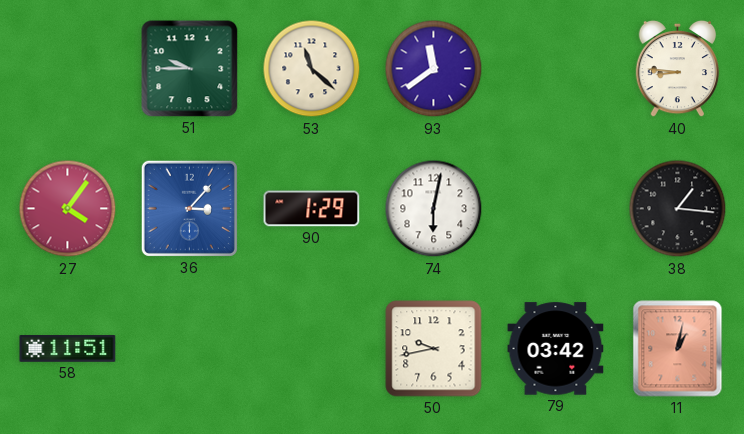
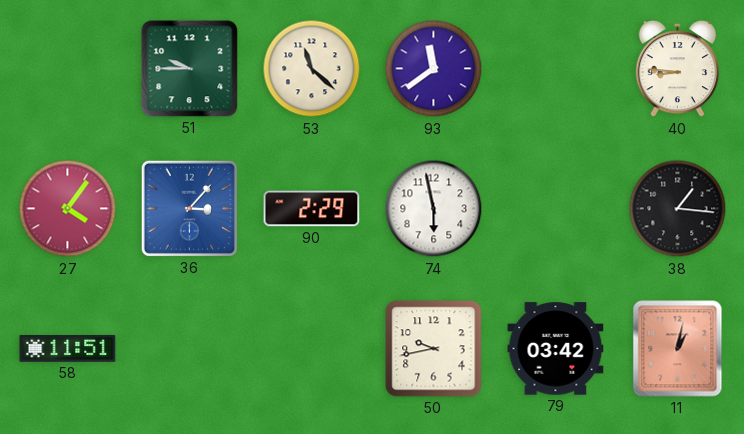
90: 1:29 -> 2:29
74: 6:02 -> 5:58
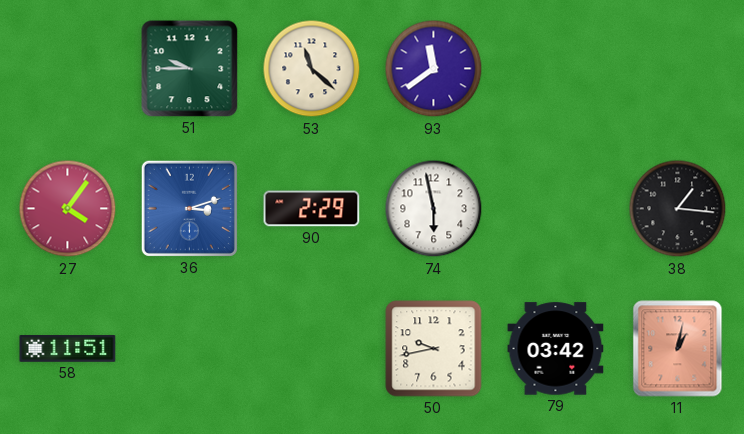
40: 8:46 -> none
36: 3:07 -> 3:12
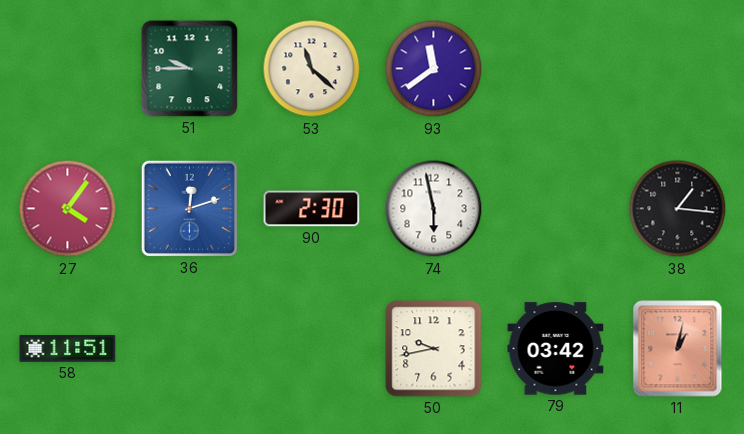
36: 3:12 -> 12:12
90: 2:29 -> 2:30
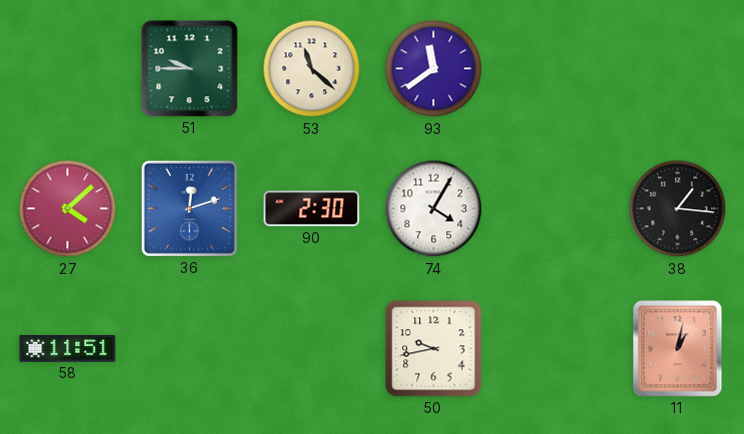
27: 4:06 -> 4:08
74: 5:58 -> 4:05
79: 03:42 -> none
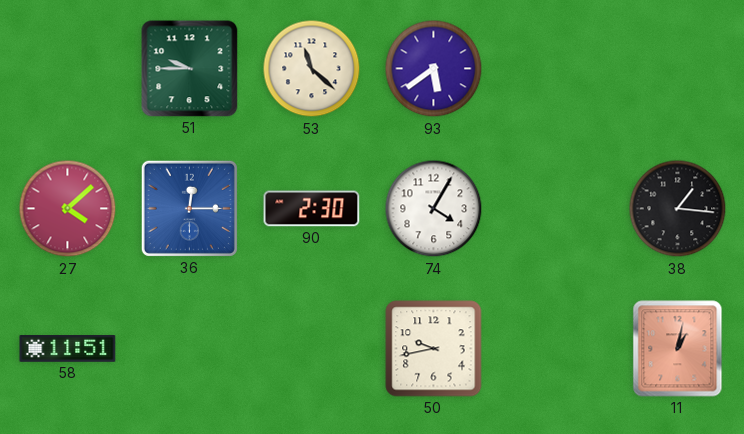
93: 11:39 -> 5:39
36: 12:12 -> 12:15
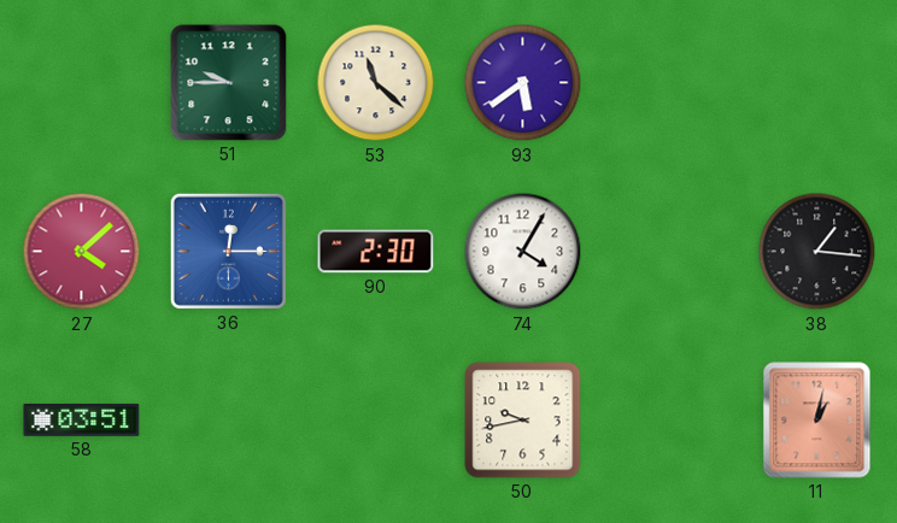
58: 11:51 -> 03:51
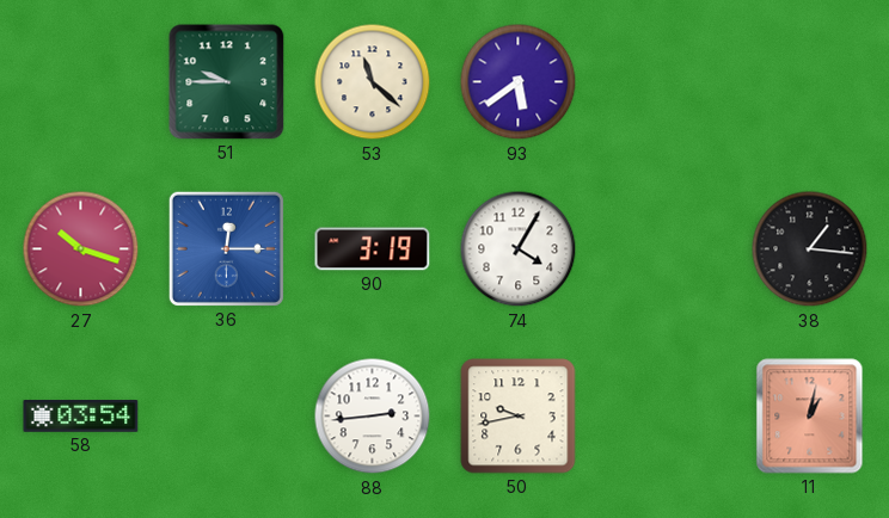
27: 4:08 -> 10:18
90: 2:30 -> 3:19
58: 03:51 -> 03:54
88: none -> 2:44
